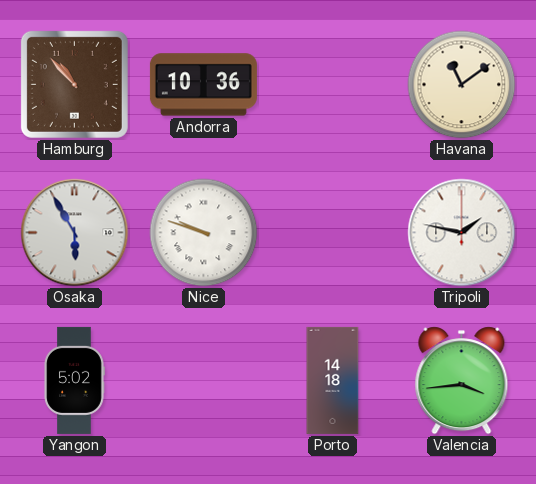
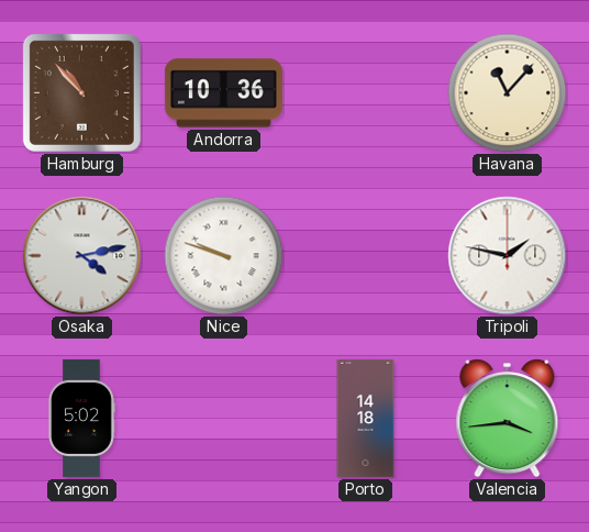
Havana: 11:09 -> 11:07
Osaka: 5:55 -> 4:13
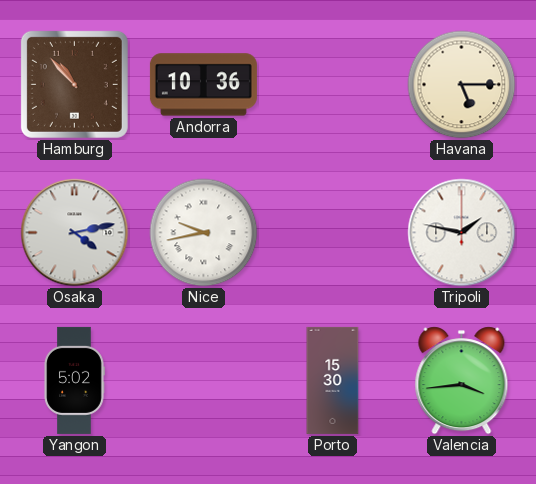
Havana: 11:07 -> 5:15
Nice: 9:48 -> 9:43
Porto: 14:18 -> 15:30
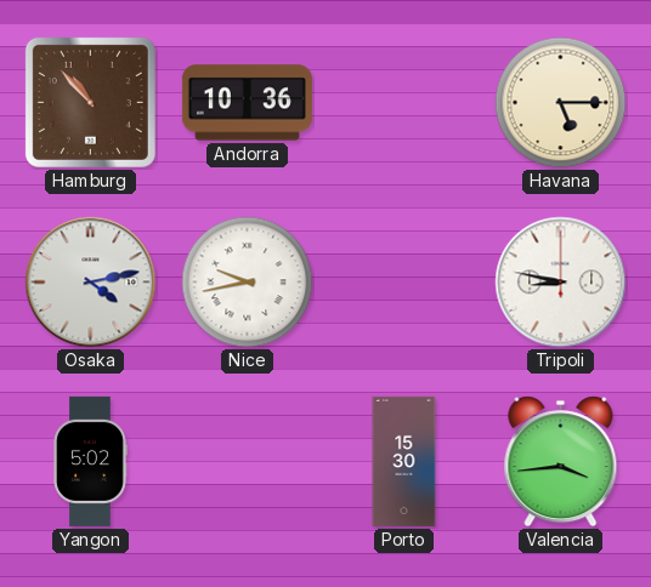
Tripoli: 1:47 -> 8:47
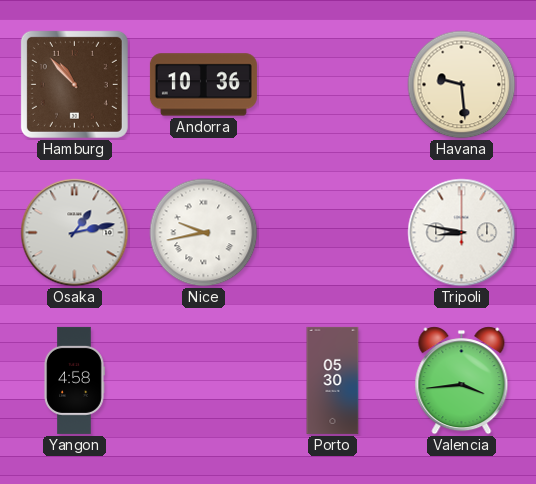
Havana: 5:15 -> 9:29
Osaka: 4:13 -> 1:13
Yangon: 5:02 -> 4:58
Porto: 15:30 -> 05:30
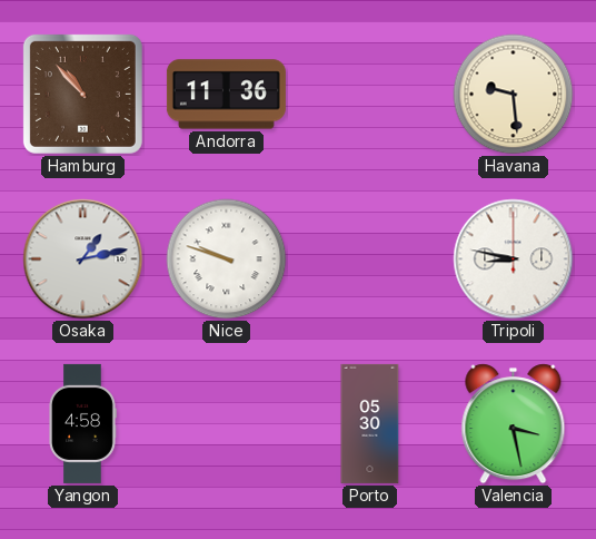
Andorra: 10:36 -> 11:36
Nice: 9:43 -> 9:48
Valencia: 3:44 -> 3:28
